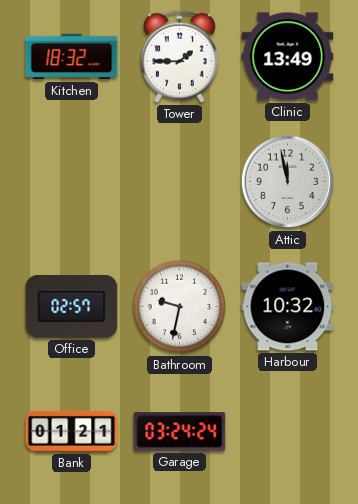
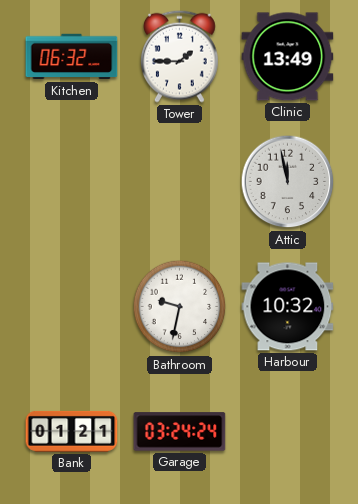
Kitchen: 18:32 -> 06:32
Office: 02:57 -> none
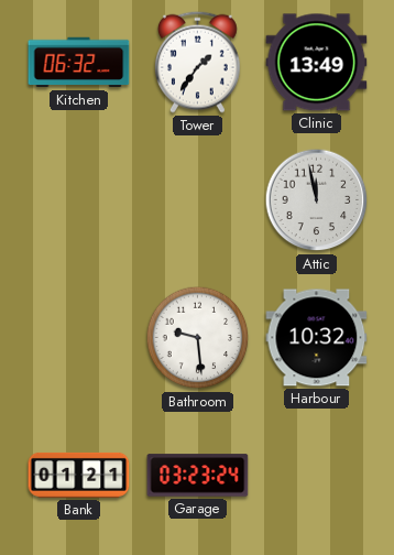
Tower: 1:45 -> 1:36
Bathroom: 9:32 -> 9:29
Garage: 03:24 -> 03:23
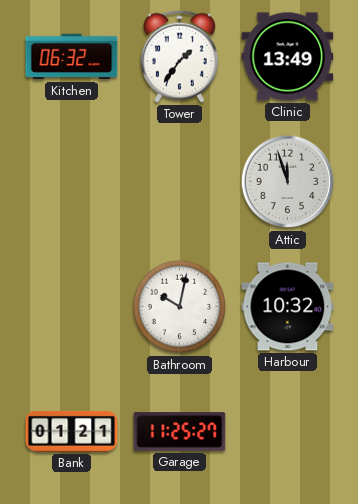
Attic: 11:58 -> 11:57
Bathroom: 9:29 -> 10:02
Garage: 03:23 -> 11:25
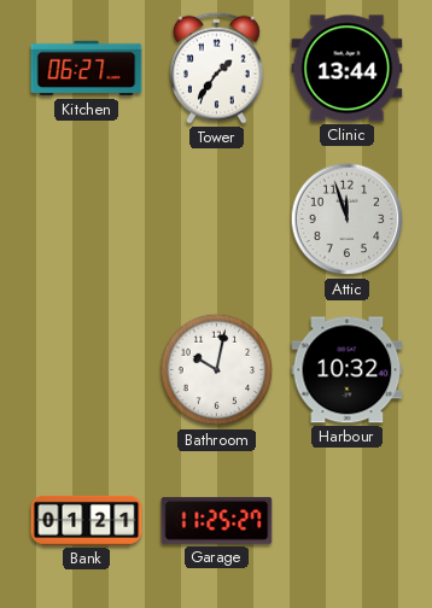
Kitchen: 06:32 -> 06:27
Clinic: 13:49 -> 13:44
